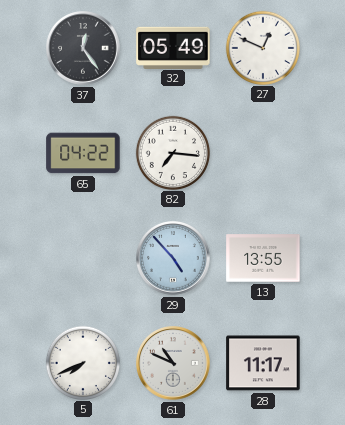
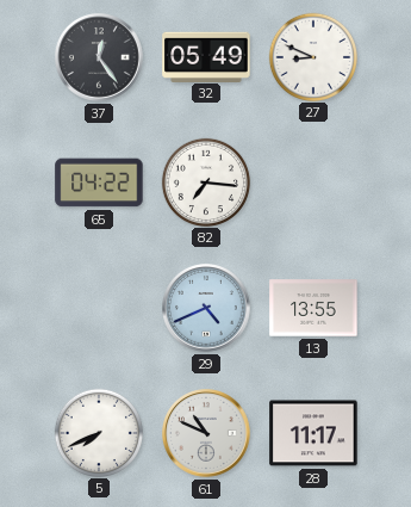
27: 12:49 -> 8:49
29: 4:53 -> 4:41
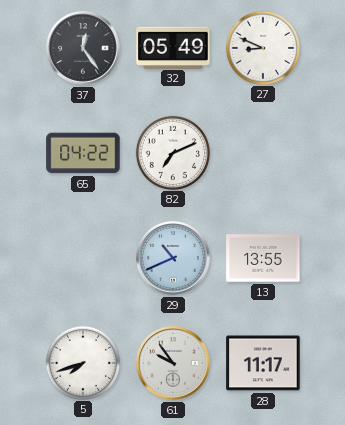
82: 7:16 -> 7:11
29: 4:41 -> 10:41
5: 7:41 -> 7:42
61: 10:49 -> 9:54
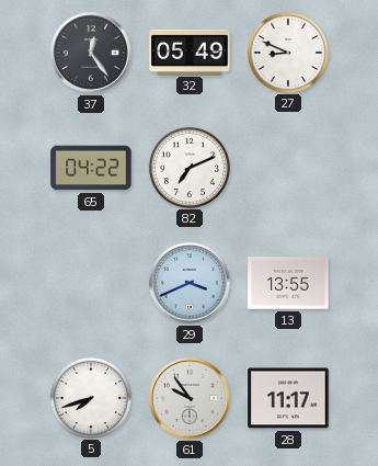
29: 10:41 -> 3:41
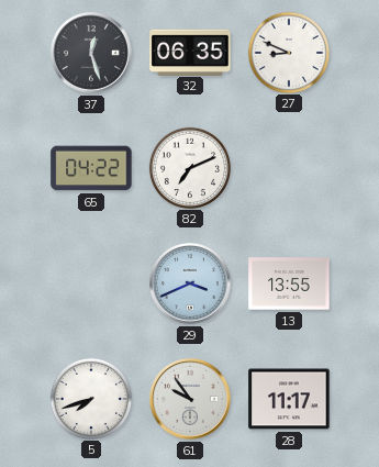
37: 12:24 -> 12:27
32: 05:49 -> 06:35
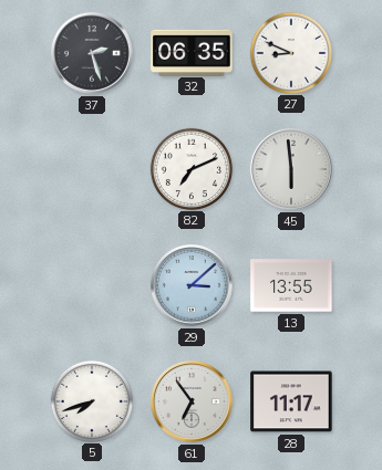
37: 12:27 -> 2:27
65: 04:22 -> none
45: none -> 5:59
29: 3:41 -> 3:08
61: 9:54 -> 6:54
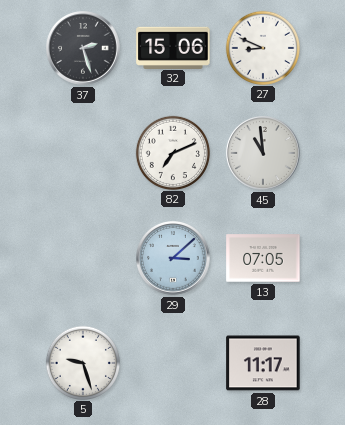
32: 06:35 -> 15:06
45: 5:59 -> 10:59
13: 13:55 -> 07:05
5: 7:42 -> 9:27
61: 6:54 -> none
